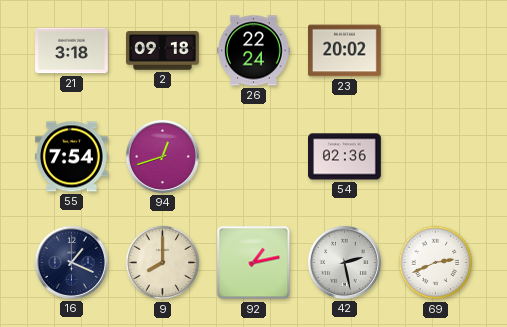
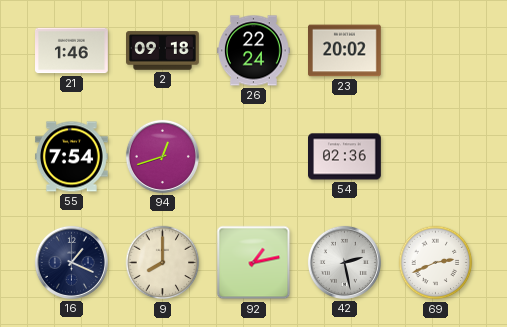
21: 3:18 -> 1:46
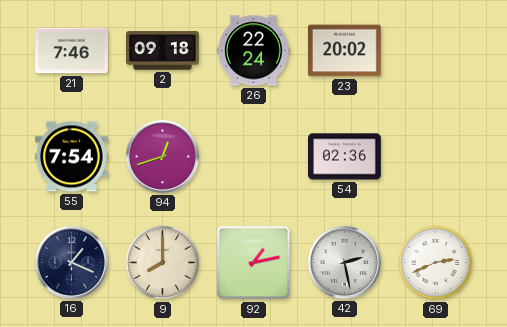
21: 1:46 -> 7:46
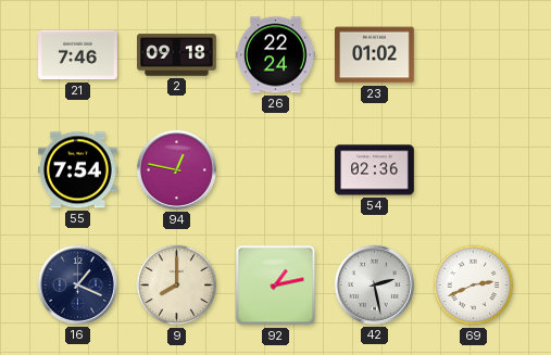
23: 20:02 -> 01:02
94: 12:42 -> 12:47
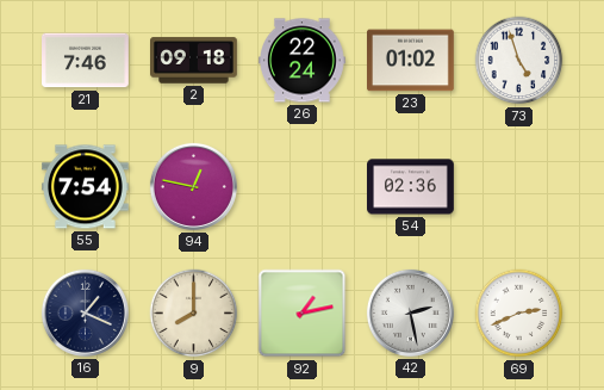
73: none -> 4:57
